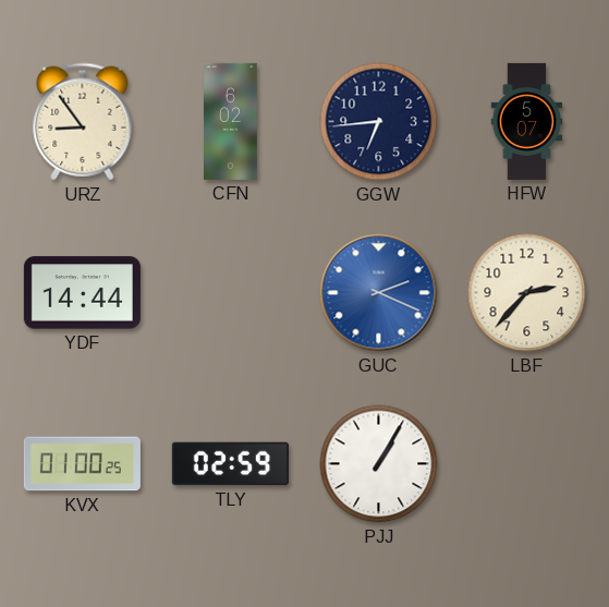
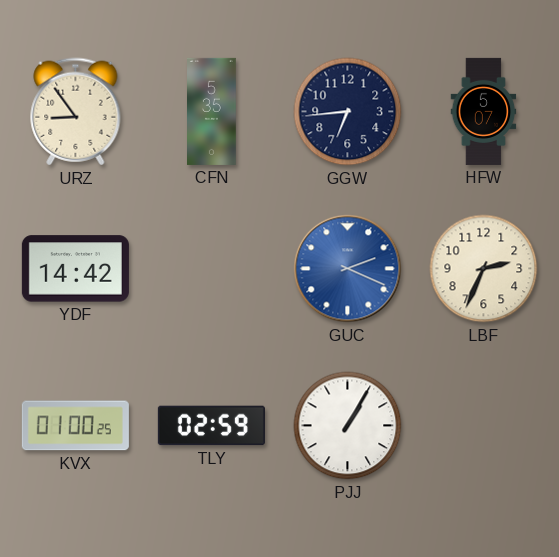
CFN: 6:02 -> 5:35
YDF: 14:44 -> 14:42
LBF: 2:37 -> 2:34
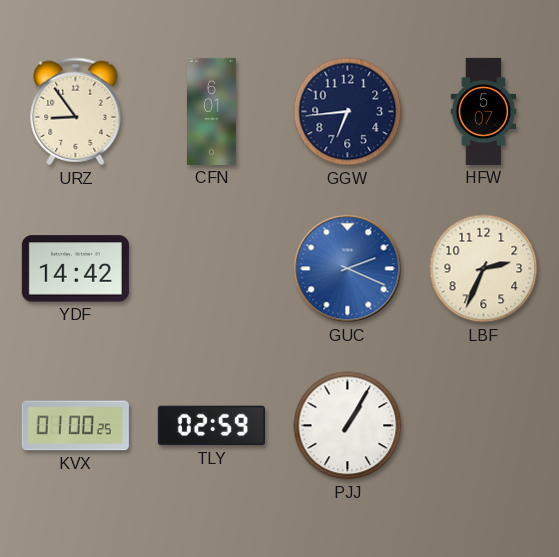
CFN: 5:35 -> 6:01
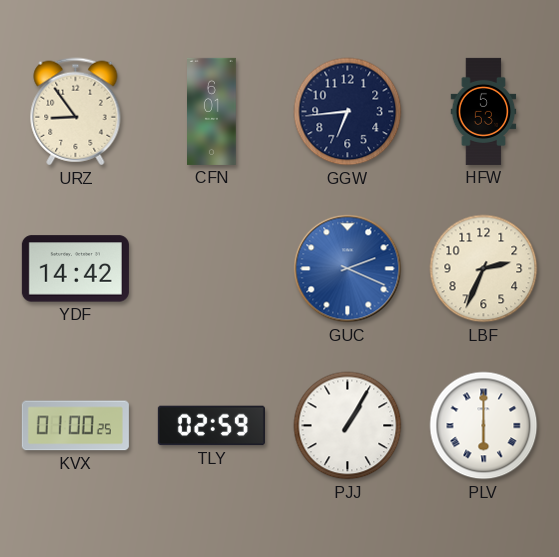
HFW: 5:07 -> 5:53
PLV: none -> 6:00
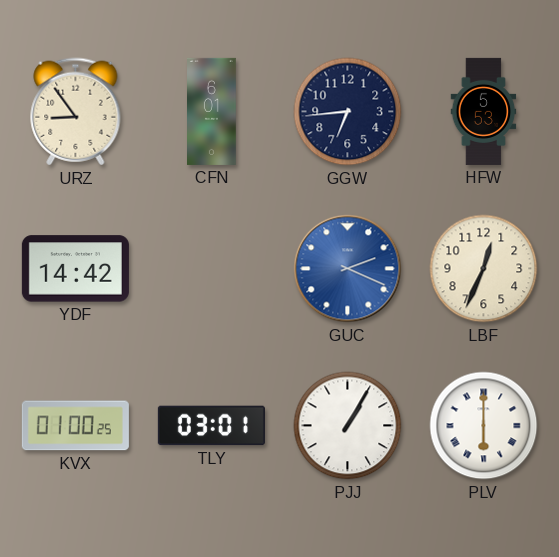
LBF: 2:34 -> 12:34
TLY: 02:59 -> 03:01
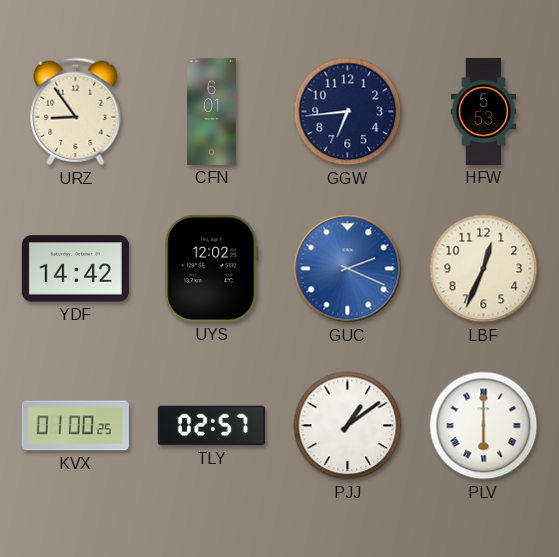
UYS: none -> 12:02
TLY: 03:01 -> 02:57
PJJ: 1:05 -> 1:09
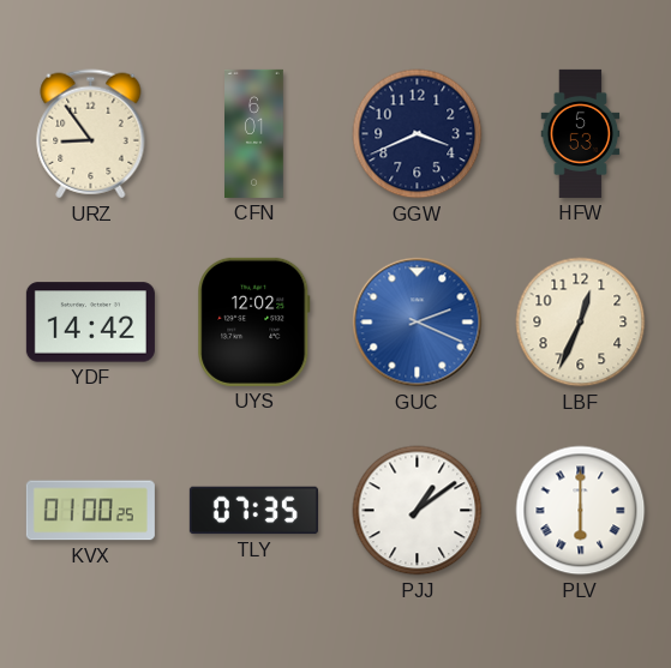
GGW: 6:44 -> 3:41
TLY: 02:57 -> 07:35
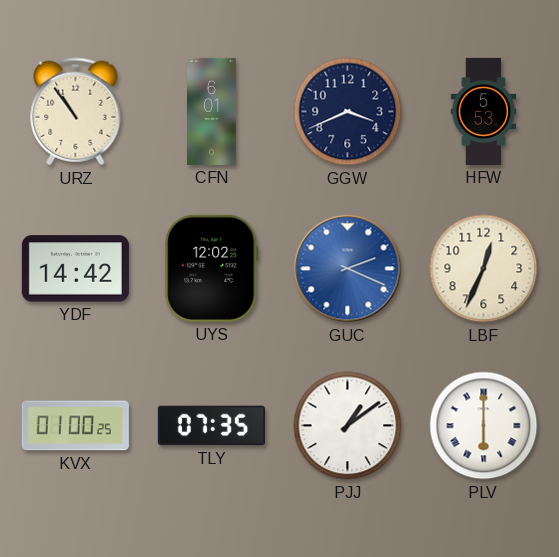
URZ: 8:54 -> 10:54
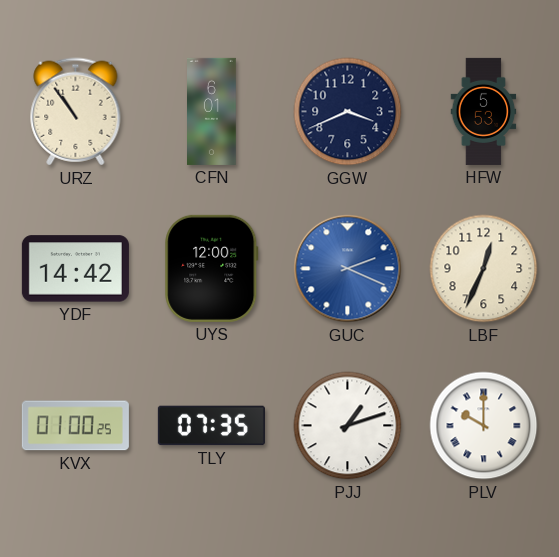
UYS: 12:02 -> 12:00
PJJ: 1:09 -> 1:12
PLV: 6:00 -> 10:00
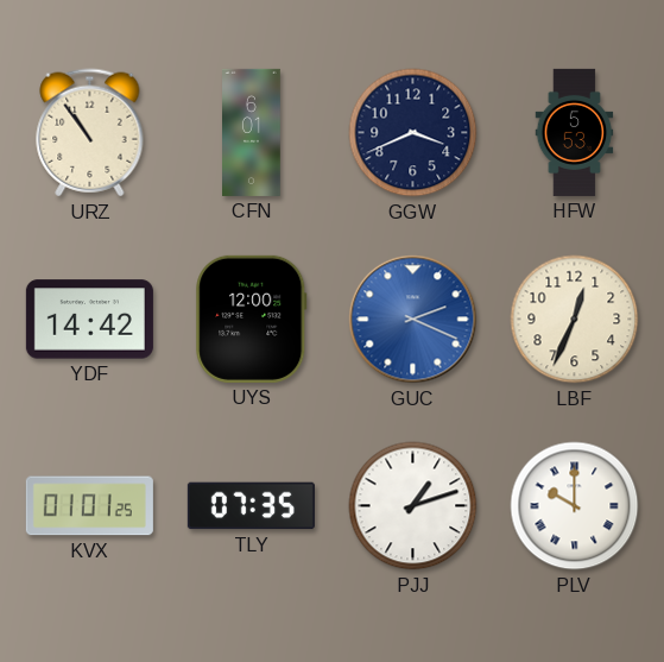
KVX: 01:00 -> 01:01
